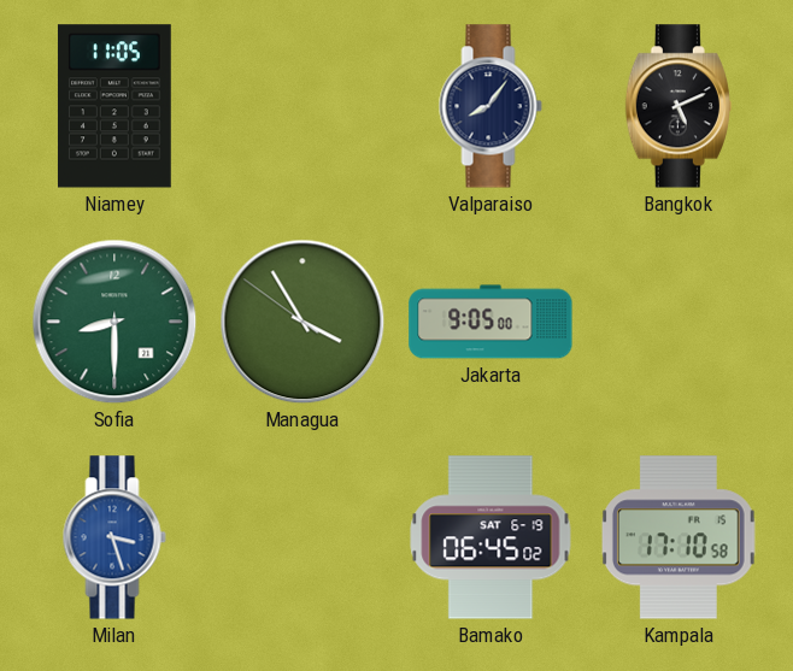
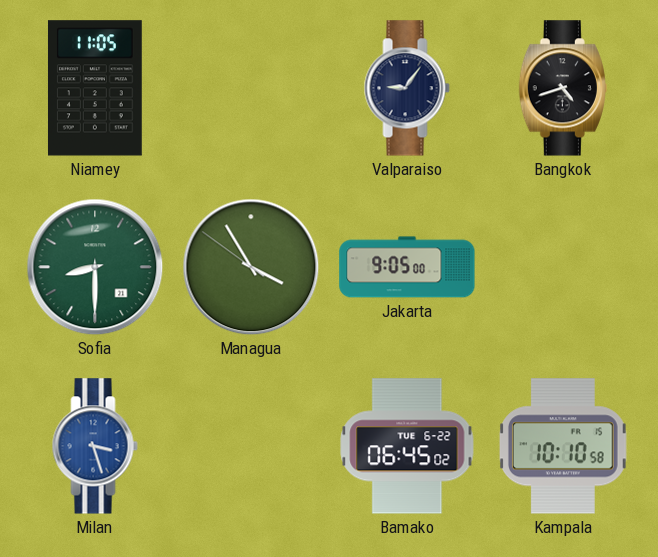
Valparaiso: 8:06 -> 9:06
Bangkok: 5:11 -> 4:42
Bamako date: SAT 6-19 -> TUE 6-22
Kampala: 17:10 -> 10:10
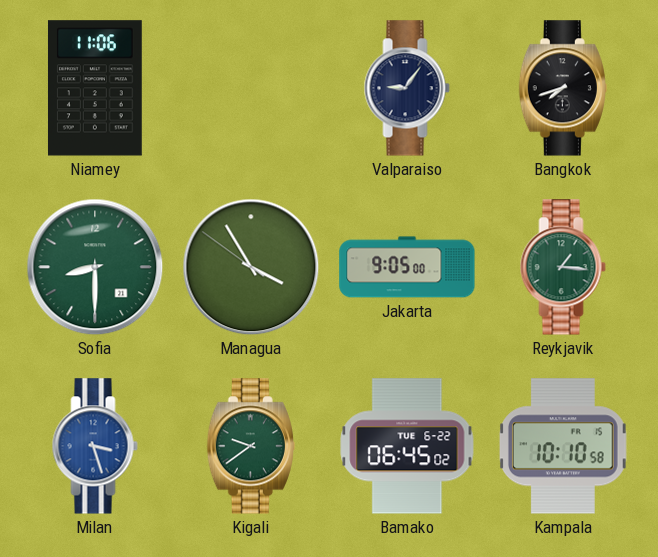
Niamey: 11:05 -> 11:06
Bangkok: 4:42 -> 7:42
Reykjavik: none -> 1:16
Kigali: none -> 9:39
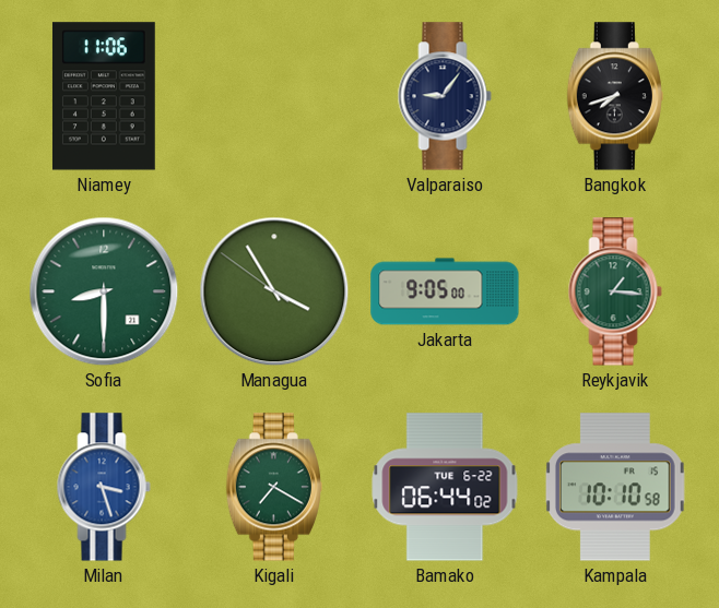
Kigali: 9:39 -> 7:20
Bamako: 06:45 -> 06:44
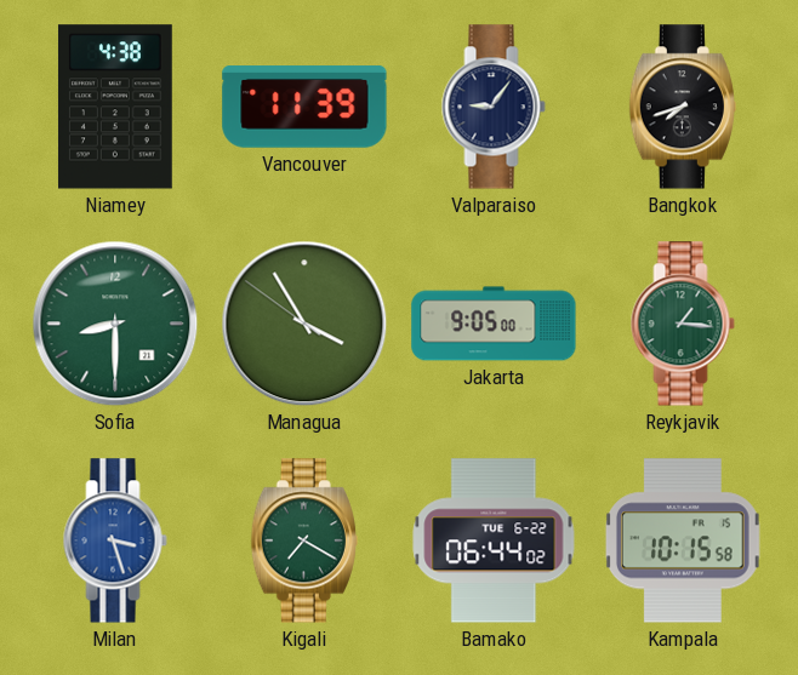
Niamey: 11:06 -> 4:38
Vancouver: none -> 11:39
Kampala: 10:10 -> 10:15
